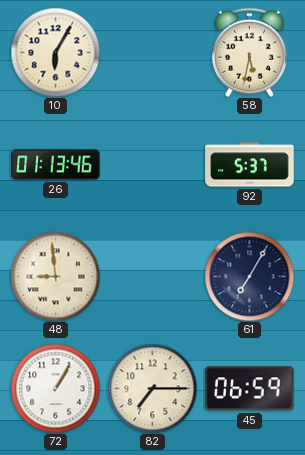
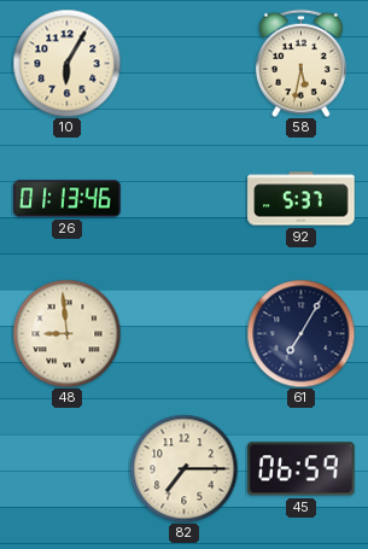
72: 1:05 -> none
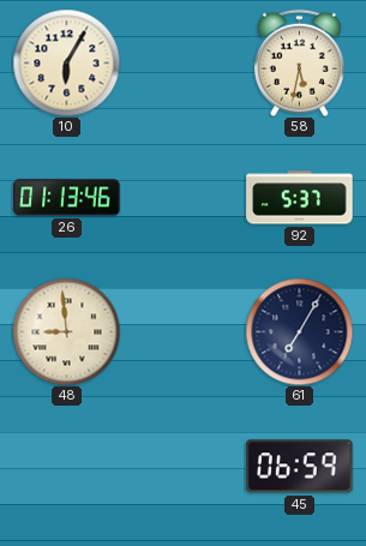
82: 7:15 -> none
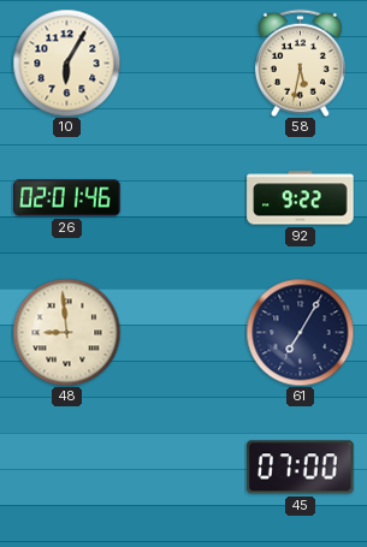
26: 01:13 -> 02:01
92: 5:37 -> 9:22
45: 06:59 -> 07:00
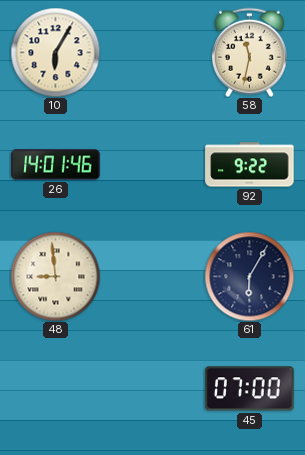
58: 5:32 -> 11:32
26: 02:01 -> 14:01
61: 7:05 -> 6:05
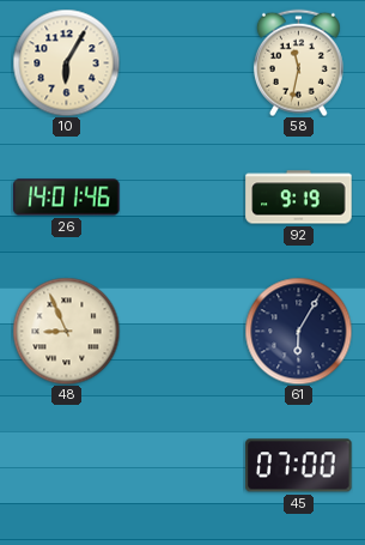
92: 9:22 -> 9:19
48: 8:59 -> 8:56
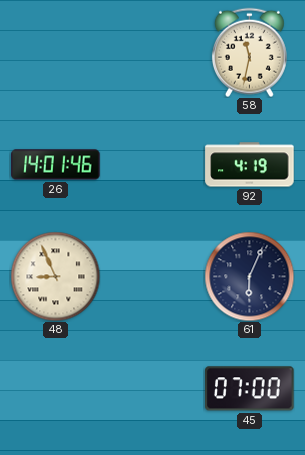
10: 6:05 -> none
92: 9:19 -> 4:19
61: 6:05 -> 6:04
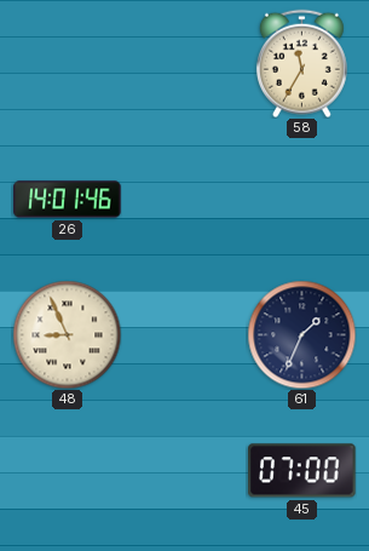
58: 11:32 -> 11:35
92: 4:19 -> none
61: 6:04 -> 1:34
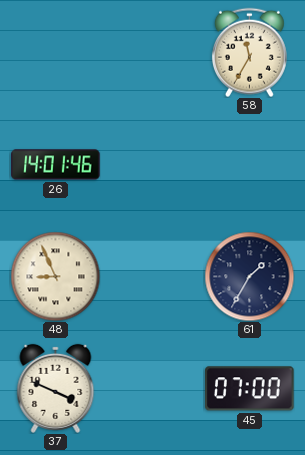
61: 1:34 -> 1:35
37: none -> 3:49
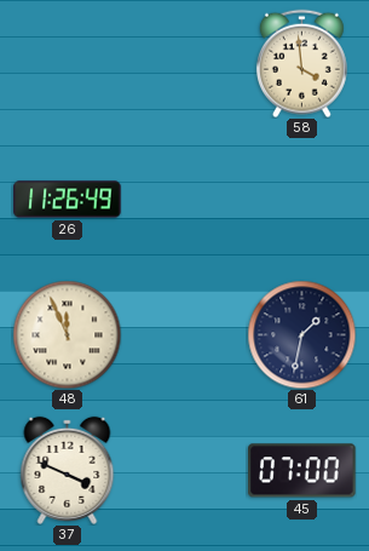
58: 11:35 -> 3:59
26: 14:01 -> 11:26
48: 8:56 -> 11:56
61: 1:35 -> 1:32
